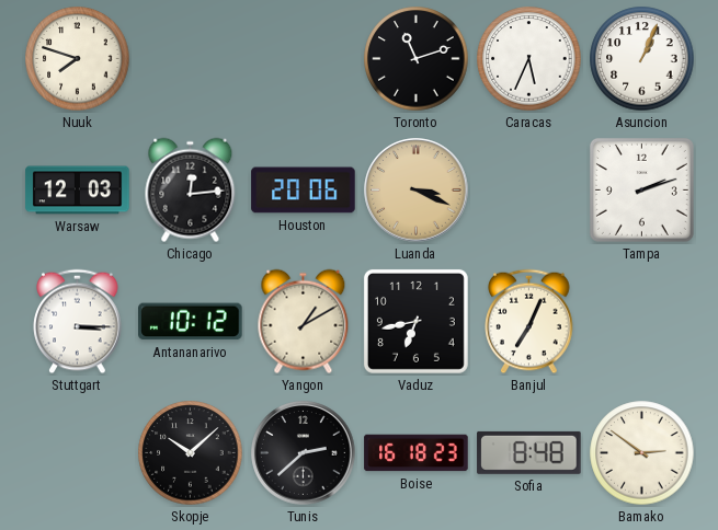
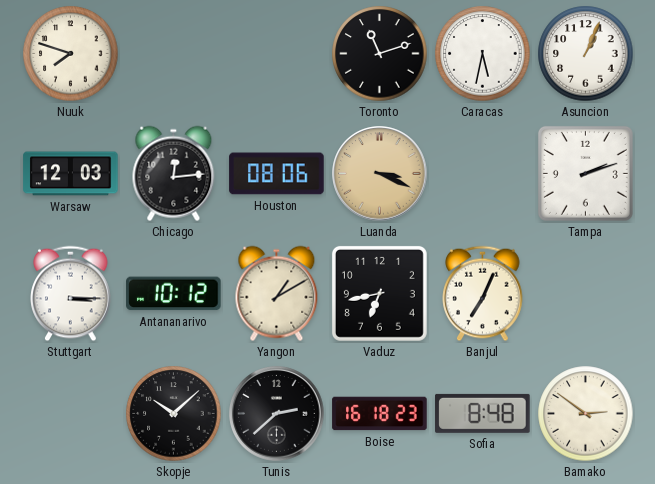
Caracas: 5:34 -> 5:32
Houston: 20:06 -> 08:06
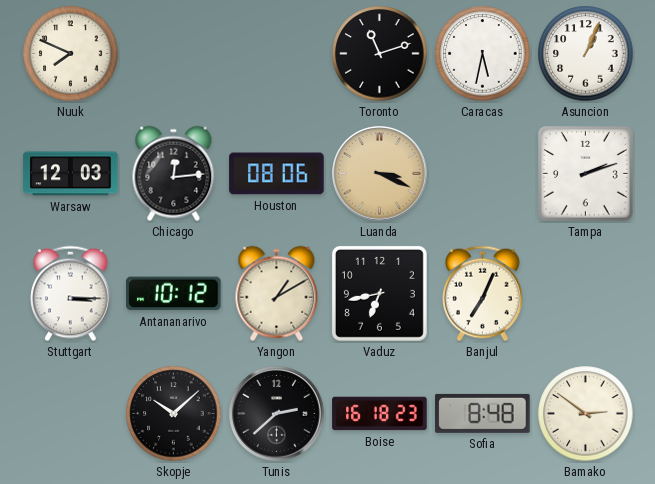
Nuuk: 7:48 -> 7:49
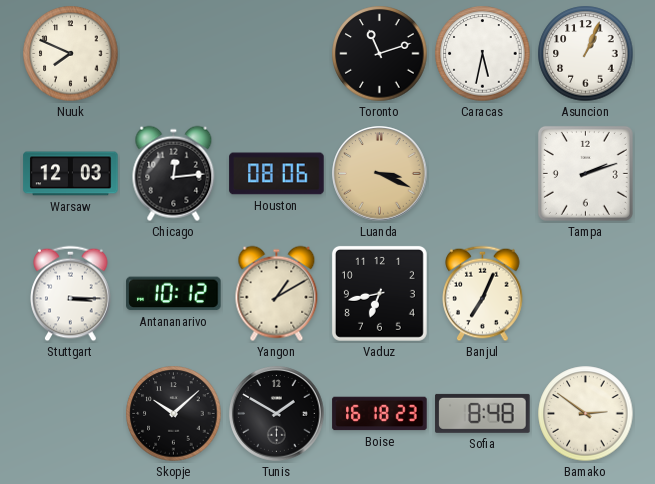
Tunis: 2:38 -> 1:50
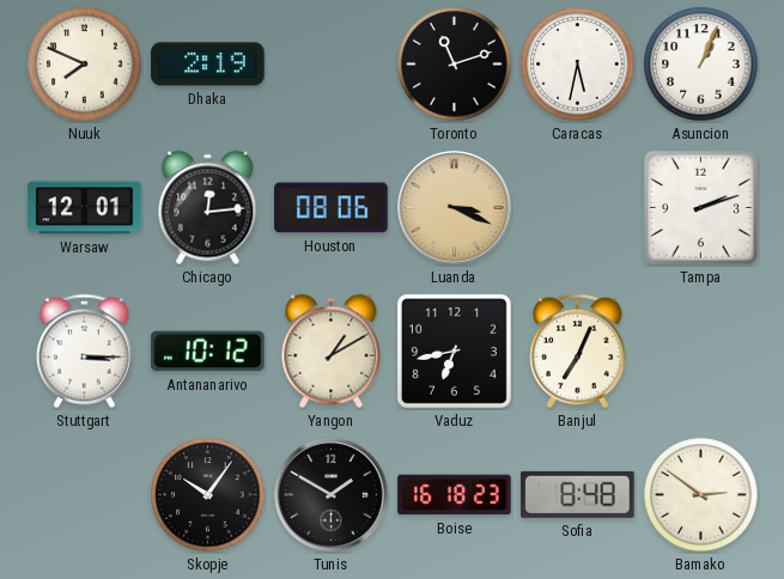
Dhaka: none -> 2:19
Warsaw: 12:03 -> 12:01
Skopje: 10:08 -> 10:06
